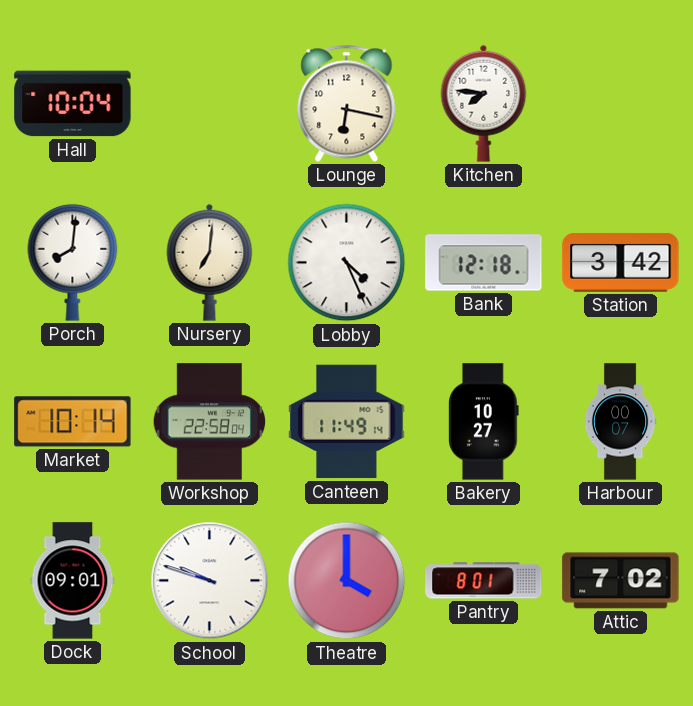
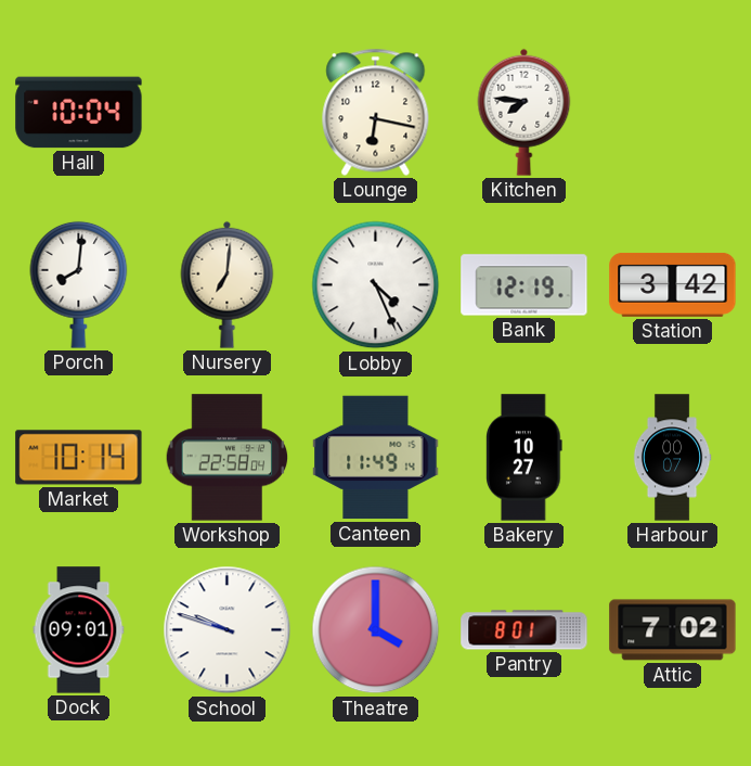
Bank: 12:18 -> 12:19
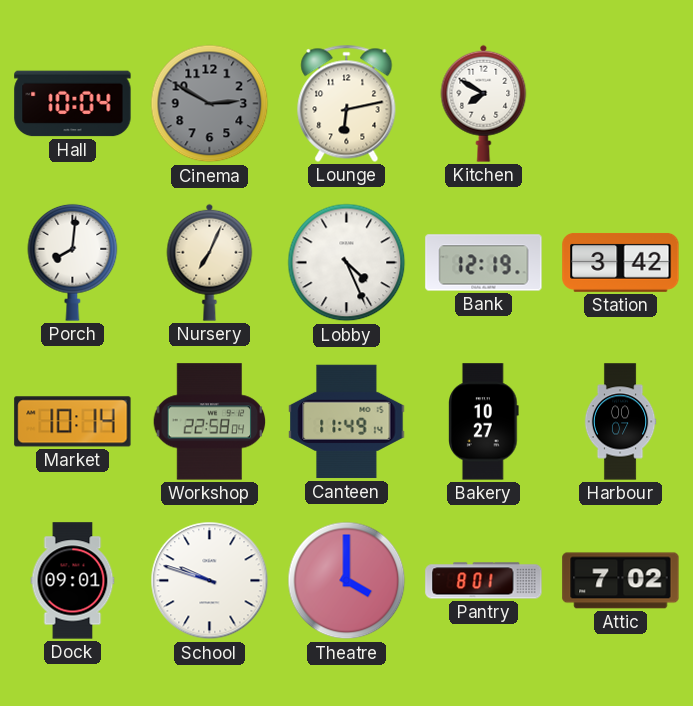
Cinema: none -> 2:50
Lounge: 6:17 -> 6:13
Kitchen: 7:46 -> 7:50
Nursery: 7:01 -> 7:04
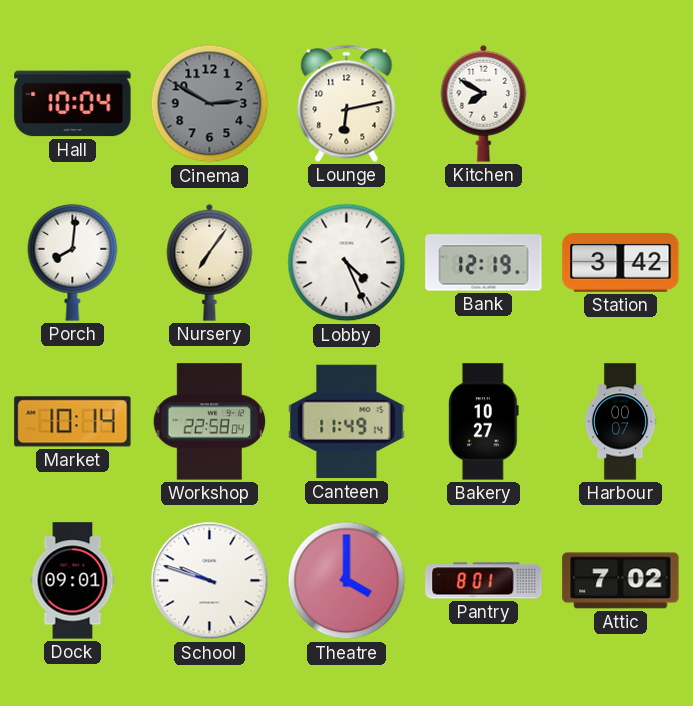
Nursery: 7:04 -> 7:06
